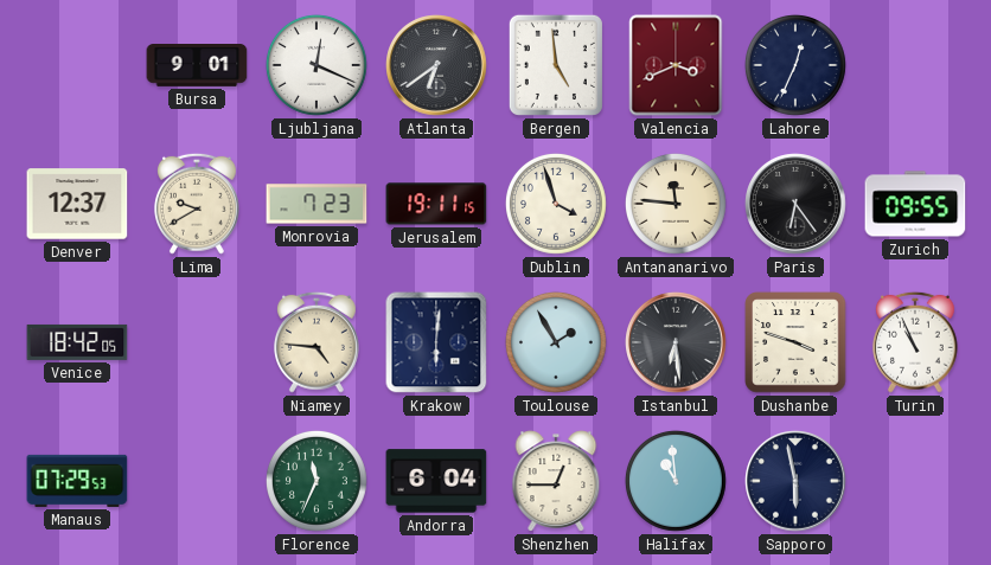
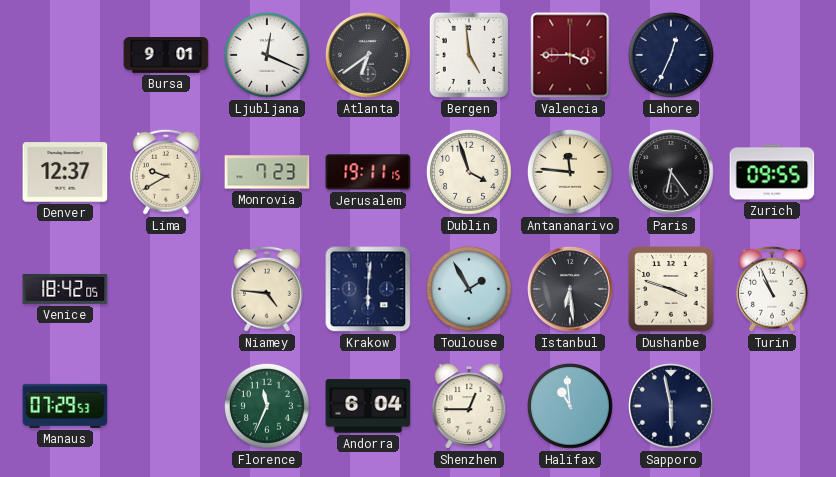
Valencia: 3:41 -> 3:45
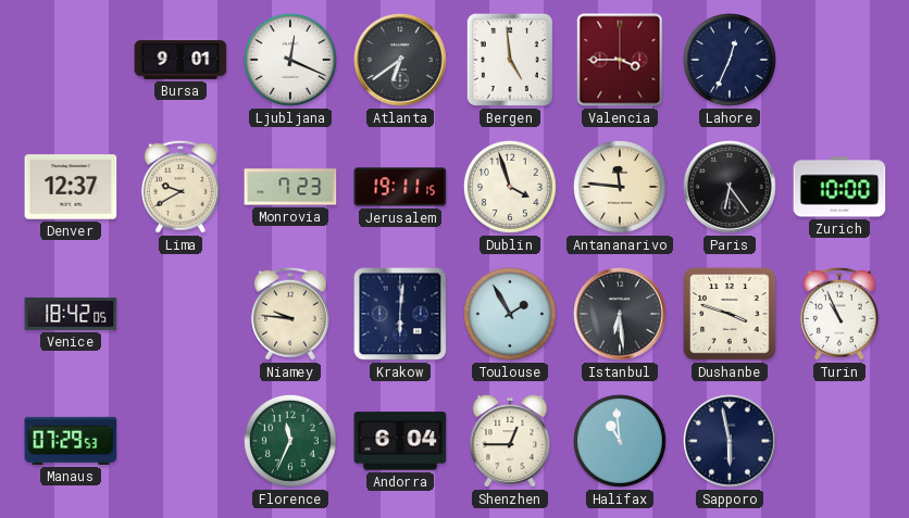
Zurich: 09:55 -> 10:00
Niamey: 4:46 -> 9:46
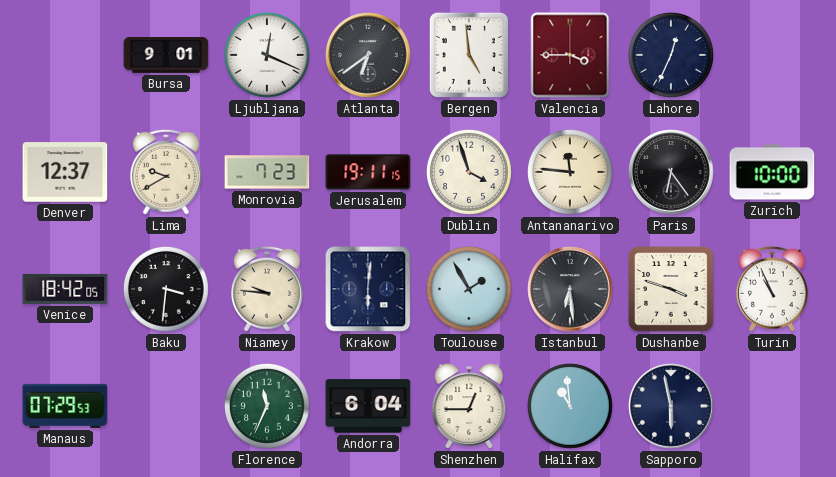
Baku: none -> 3:31
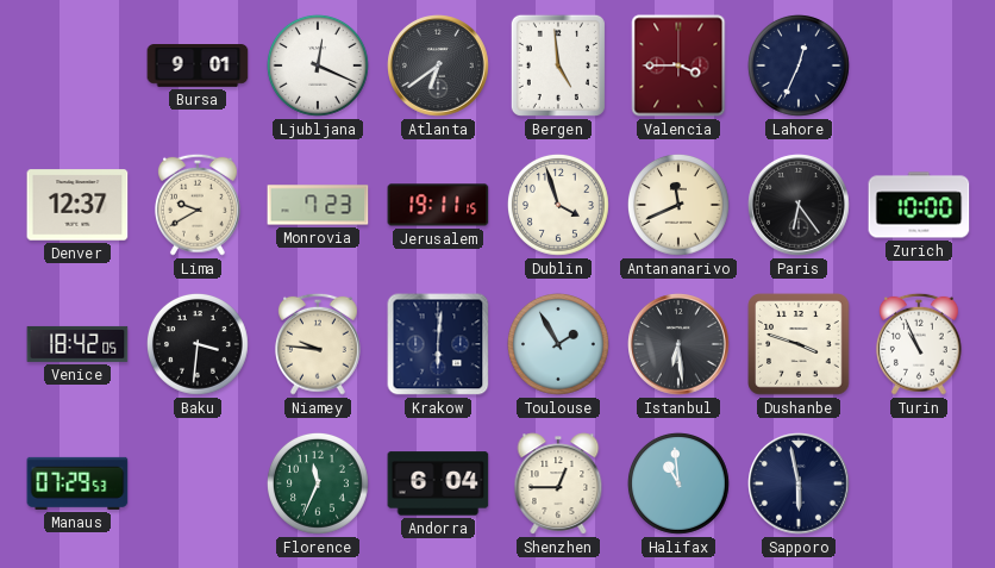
Antananarivo: 11:46 -> 11:41
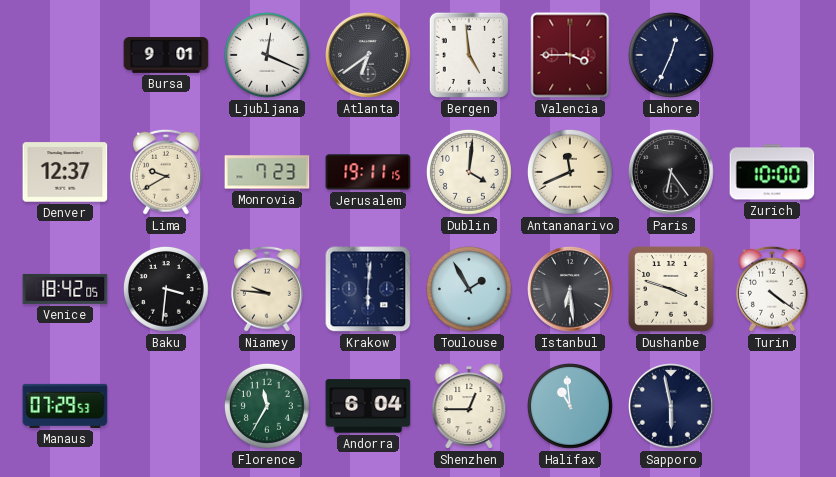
Dublin: 3:57 -> 4:01
Turin: 10:56 -> 4:21
Florence: 11:34 -> 11:35
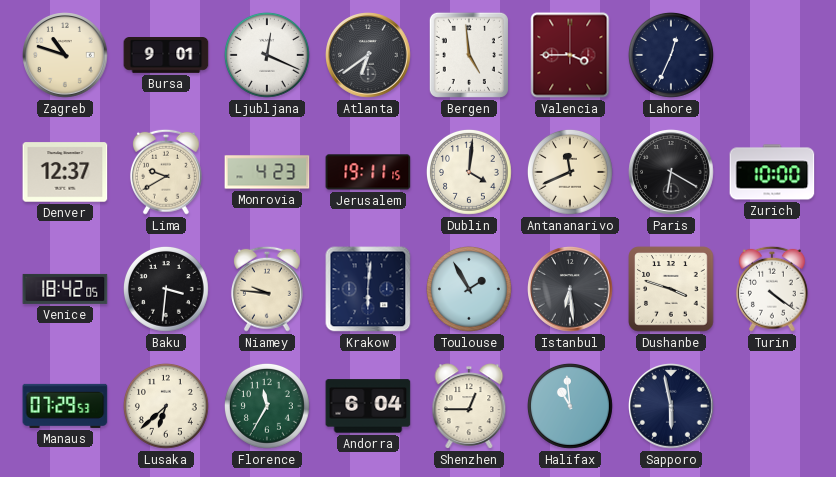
Zagreb: none -> 10:48
Monrovia: 7:23 -> 4:23
Paris: 6:24 -> 6:20
Lusaka: none -> 6:38
